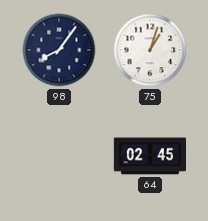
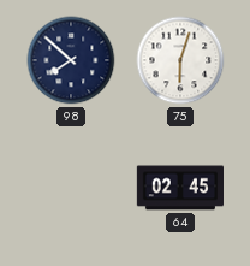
98: 8:06 -> 7:52
75: 1:03 -> 6:03
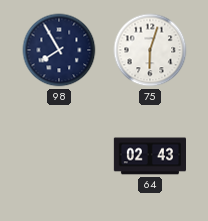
98: 7:52 -> 7:55
64: 02:45 -> 02:43
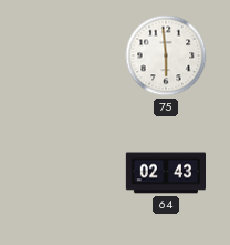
98: 7:55 -> none
75: 6:03 -> 5:59
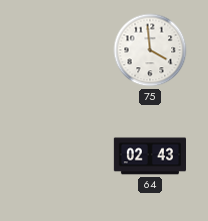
75: 5:59 -> 3:59
